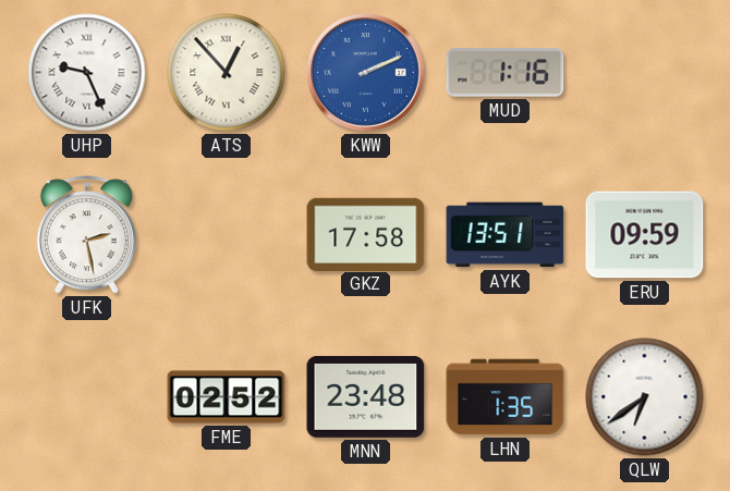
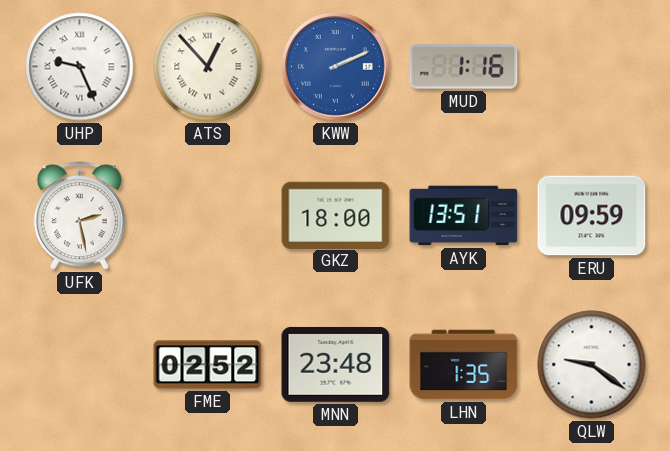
GKZ: 17:58 -> 18:00
QLW: 6:39 -> 9:21
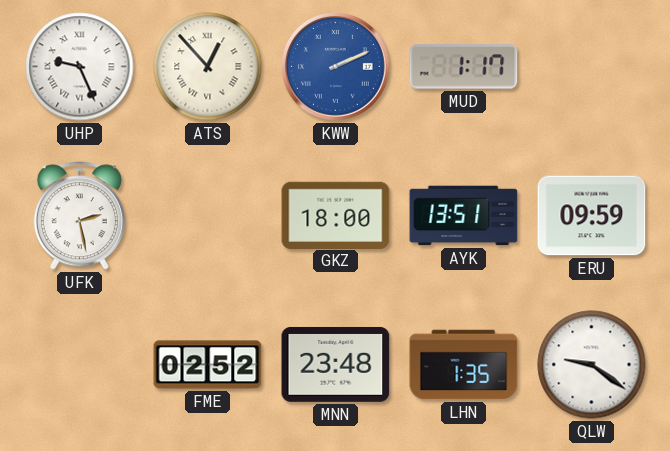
MUD: 1:16 -> 1:17
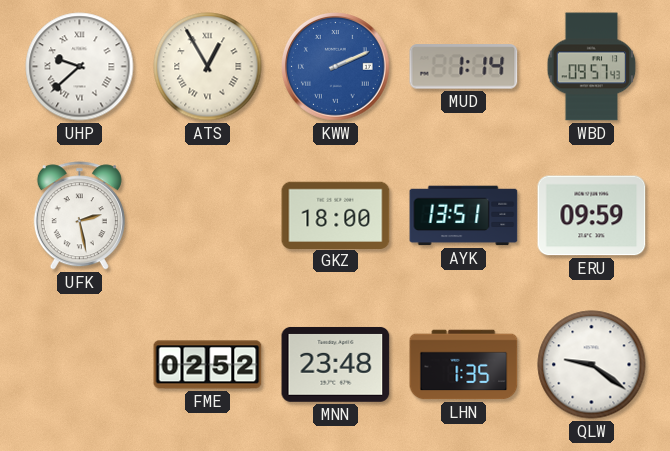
UHP: 9:26 -> 9:38
ATS: 12:53 -> 12:55
MUD: 1:17 -> 1:14
WBD: none -> 09:57
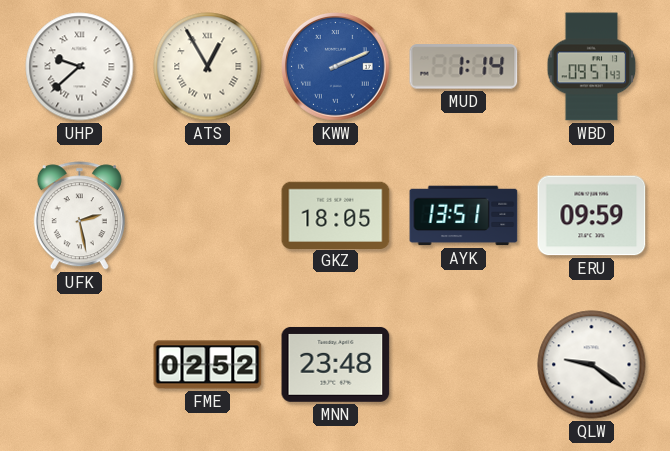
GKZ: 18:00 -> 18:05
LHN: 1:35 -> none
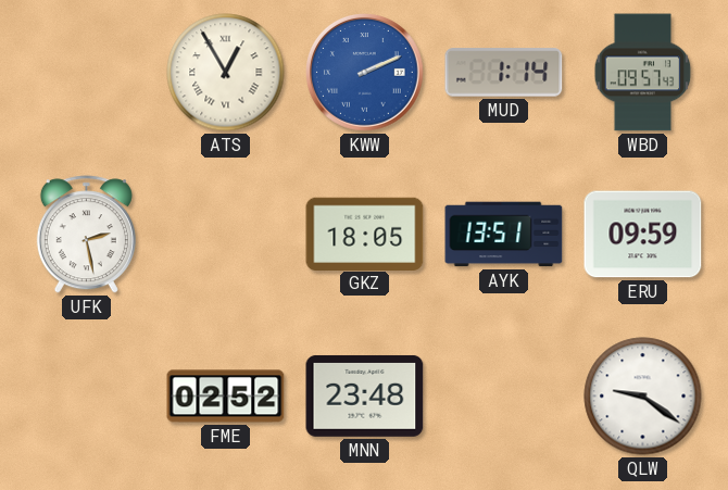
UHP: 9:38 -> none
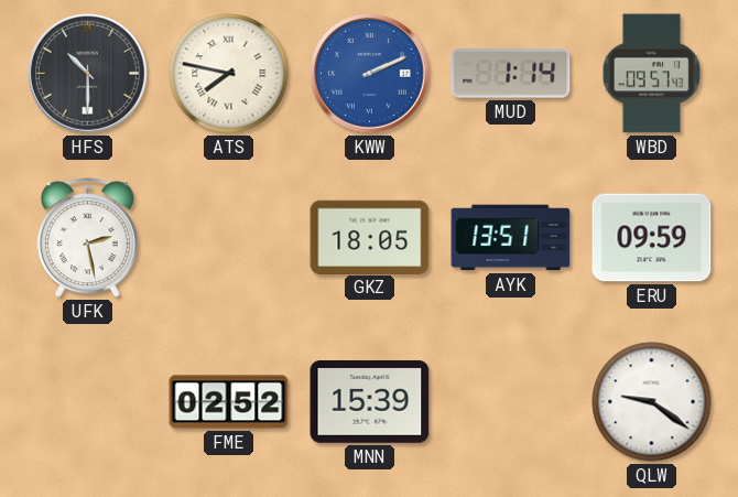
HFS: none -> 10:30
ATS: 12:55 -> 7:47
MNN: 23:48 -> 15:39
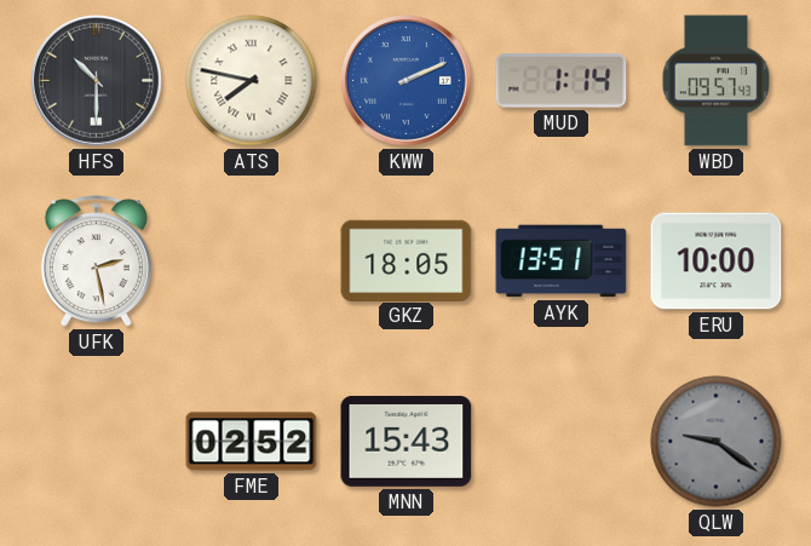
ERU: 09:59 -> 10:00
MNN: 15:39 -> 15:43
QLW dial: white -> grey
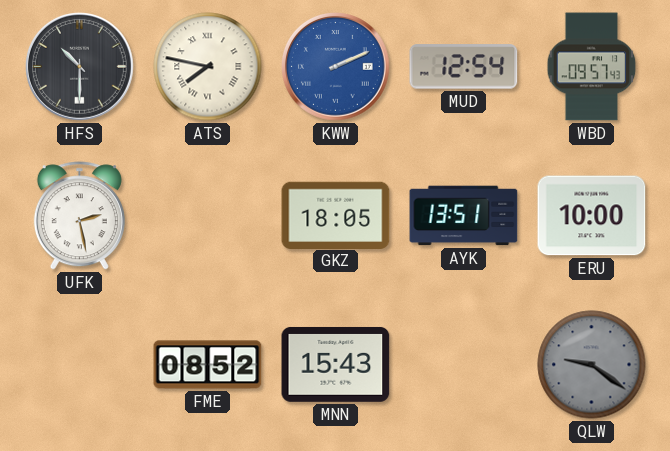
MUD: 1:14 -> 12:54
FME: 02:52 -> 08:52
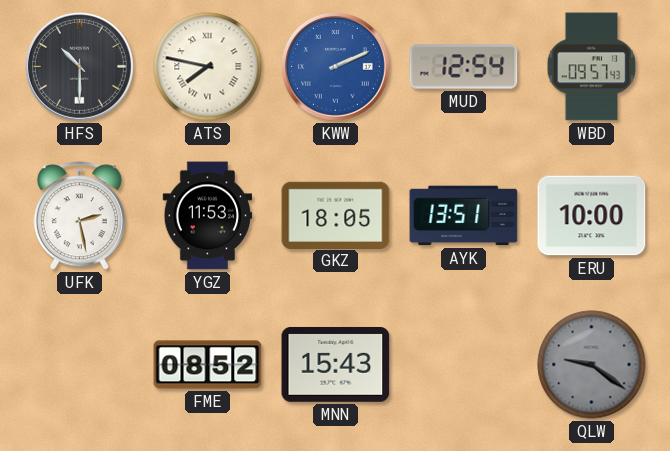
YGZ: none -> 11:53
